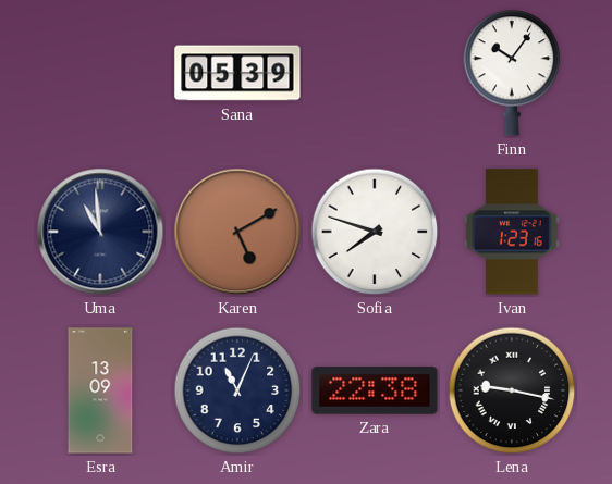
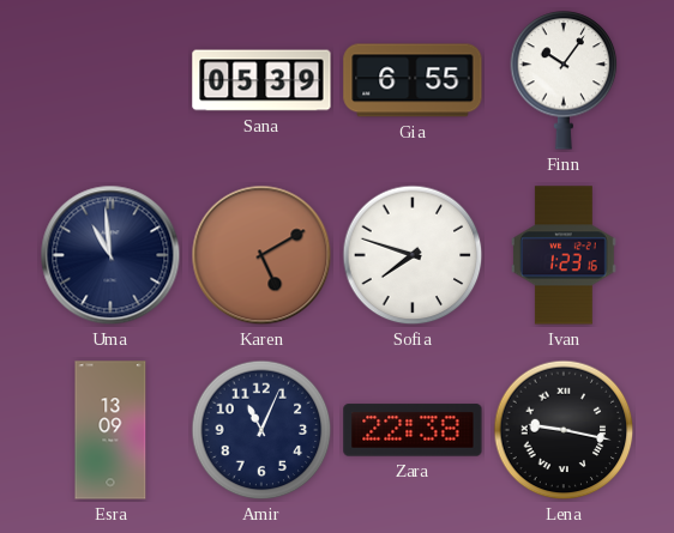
Gia: none -> 6:55
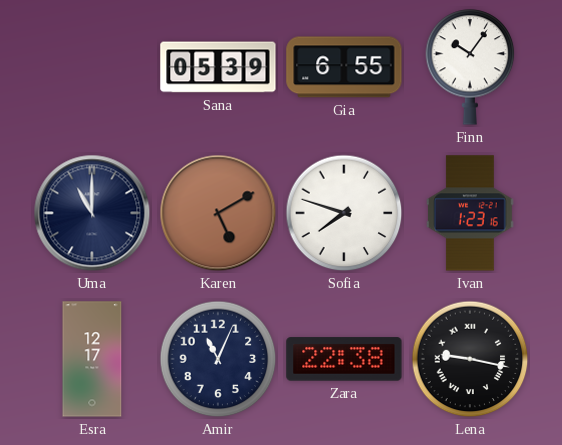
Uma: 10:59 -> 11:00
Esra: 13:09 -> 12:17
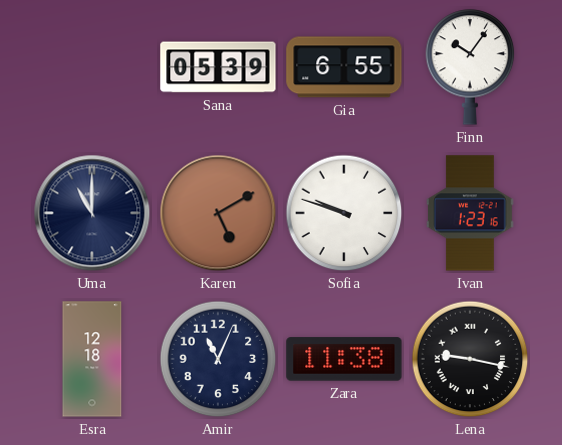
Sofia: 7:48 -> 9:48
Esra: 12:17 -> 12:18
Zara: 22:38 -> 11:38
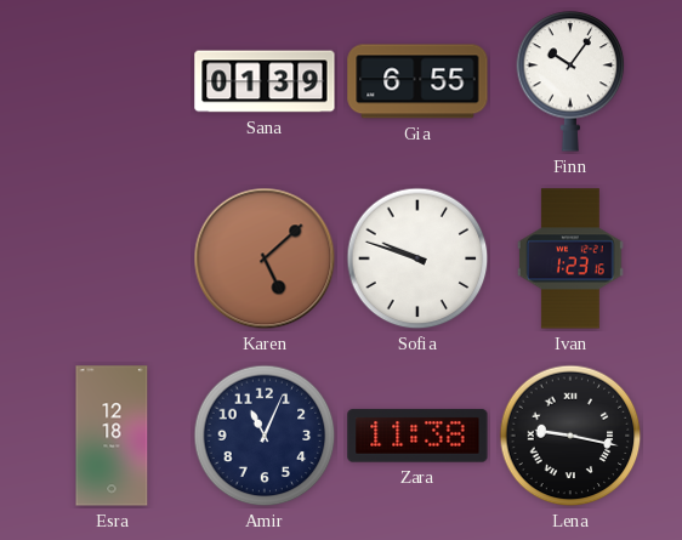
Sana: 05:39 -> 01:39
Uma: 11:00 -> none
Karen: 5:10 -> 5:08
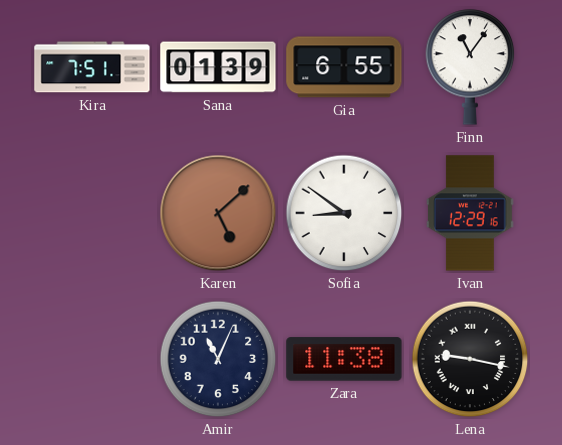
Kira: none -> 7:51
Finn: 10:06 -> 11:06
Sofia: 9:48 -> 8:51
Ivan: 1:23 -> 12:29
Esra: 12:18 -> none
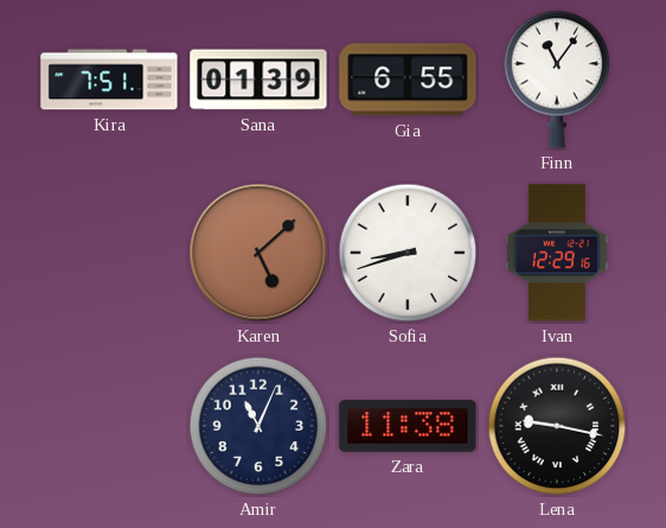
Sofia: 8:51 -> 8:42
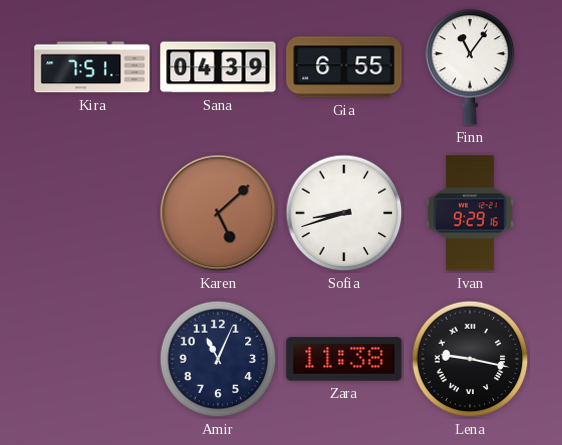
Sana: 01:39 -> 04:39
Ivan: 12:29 -> 9:29
